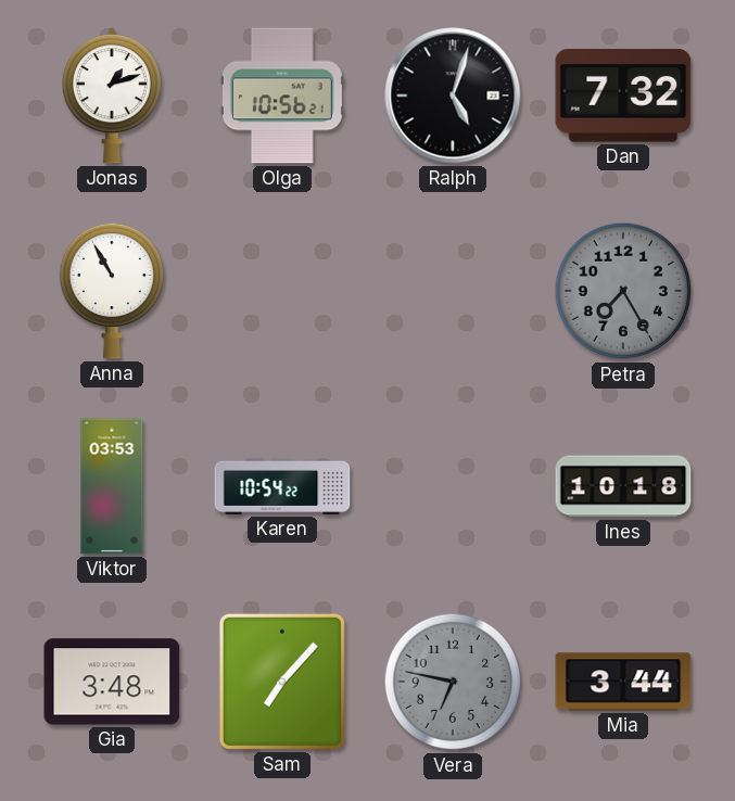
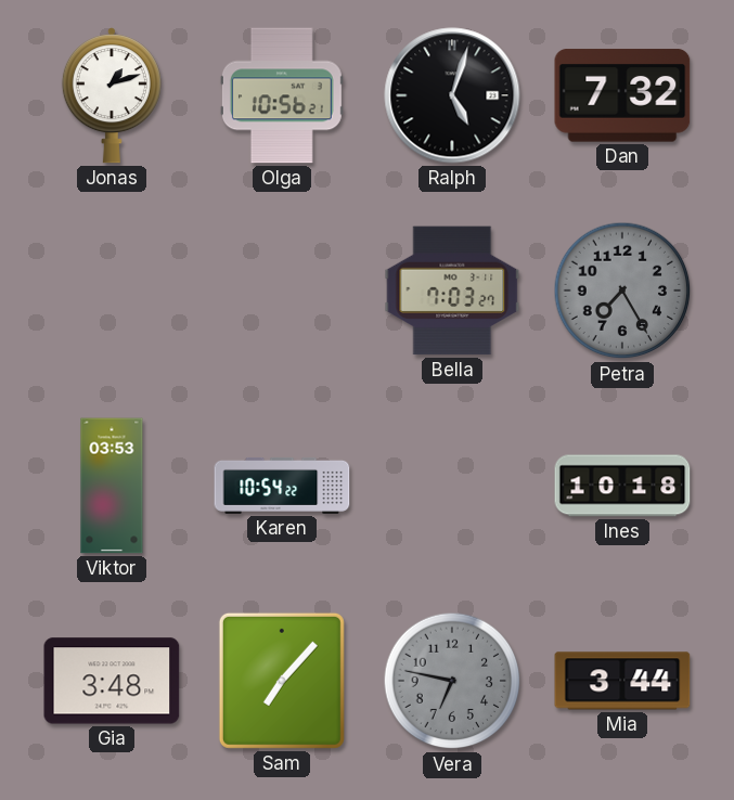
Anna: 10:55 -> none
Bella: none -> 7:03
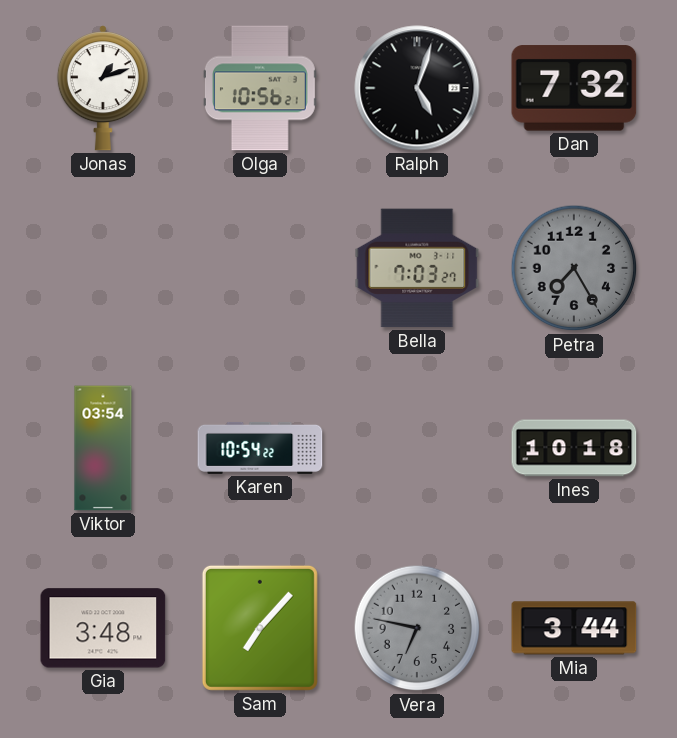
Viktor: 03:53 -> 03:54
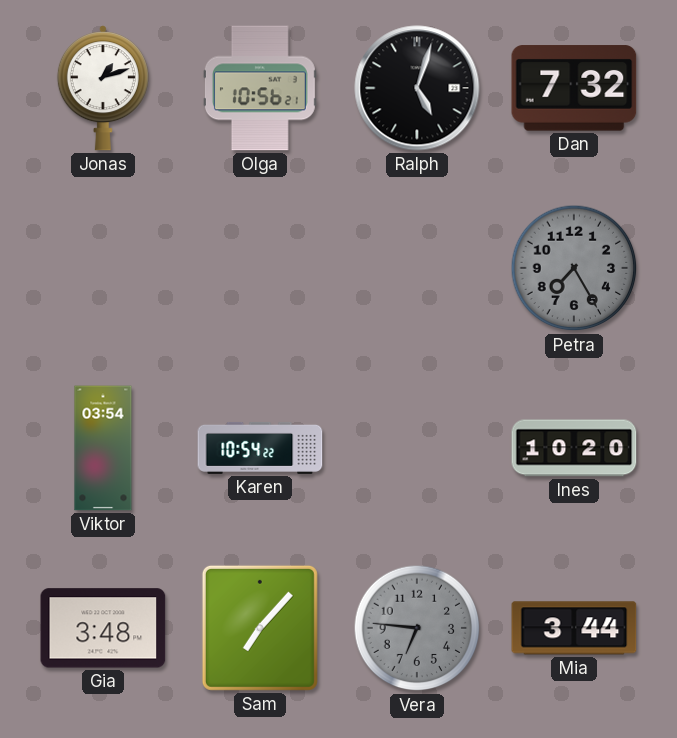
Bella: 7:03 -> none
Ines: 10:18 -> 10:20
Vera: 6:47 -> 6:46
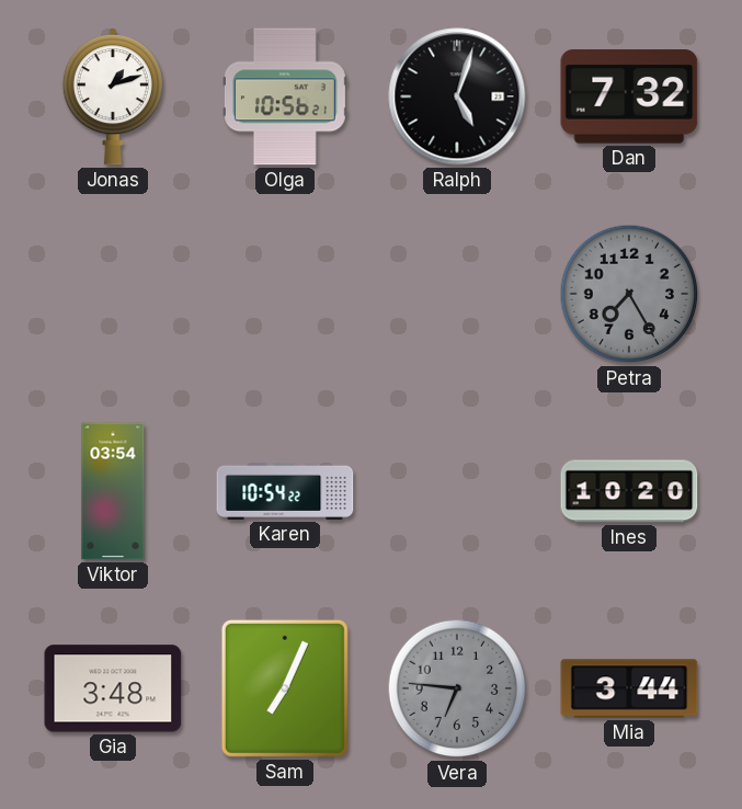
Sam: 7:07 -> 7:04
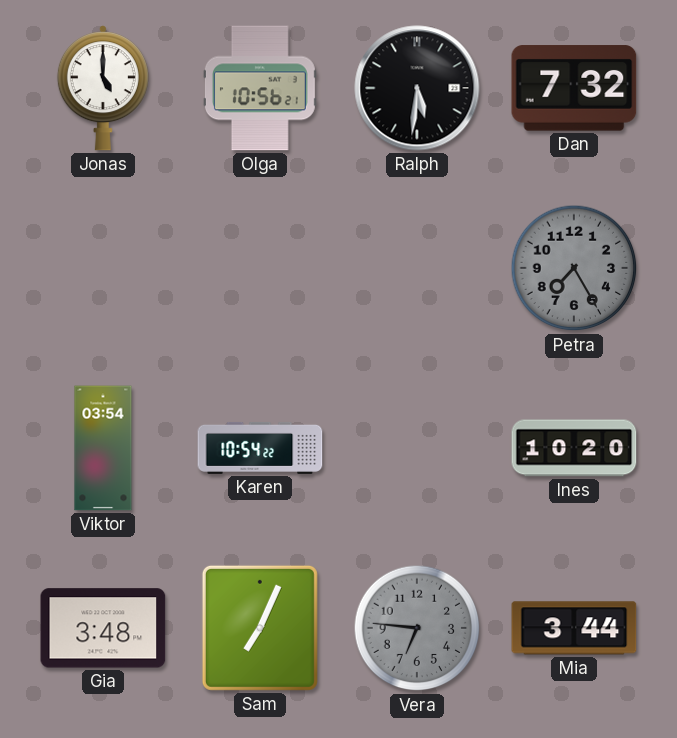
Jonas: 1:12 -> 5:00
Ralph: 5:03 -> 5:31
